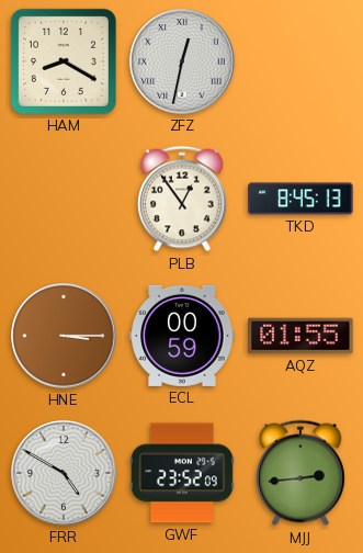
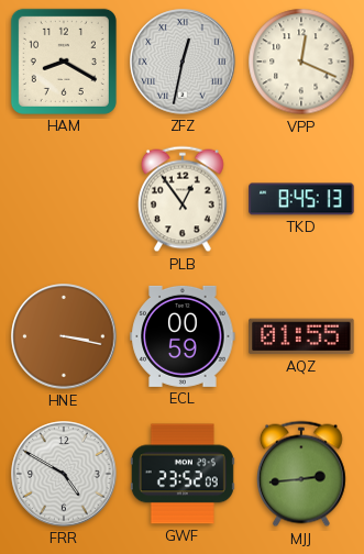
VPP: none -> 12:19
HNE: 3:15 -> 3:17
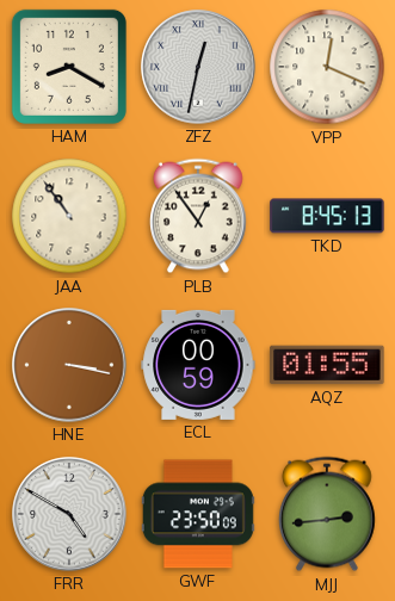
JAA: none -> 10:54
GWF: 23:52 -> 23:50
